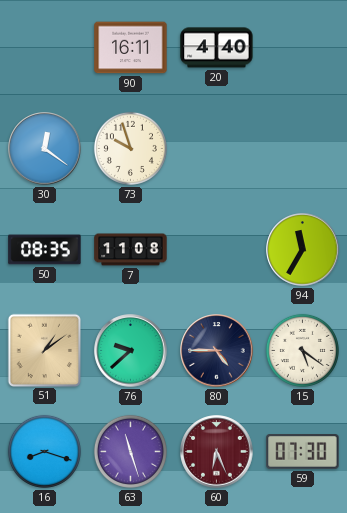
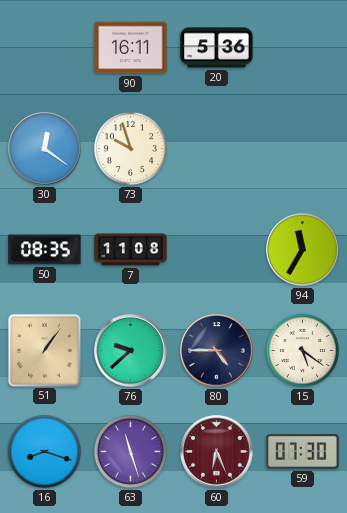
20: 4:40 -> 5:36
51: 1:09 -> 1:06
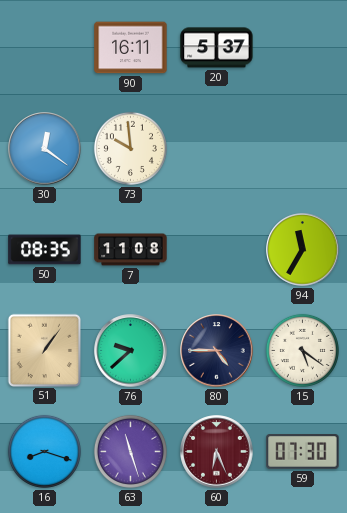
20: 5:36 -> 5:37
73: 9:57 -> 9:59
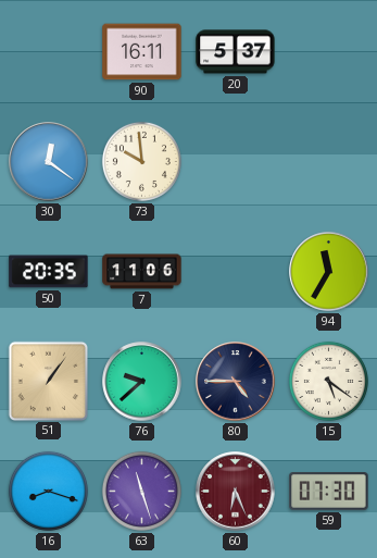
50: 08:35 -> 20:35
7: 11:08 -> 11:06
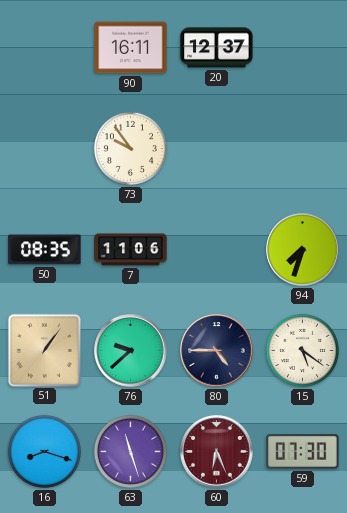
20: 5:37 -> 12:37
30: 12:21 -> none
73: 9:59 -> 9:54
50: 20:35 -> 08:35
94: 11:35 -> 7:33
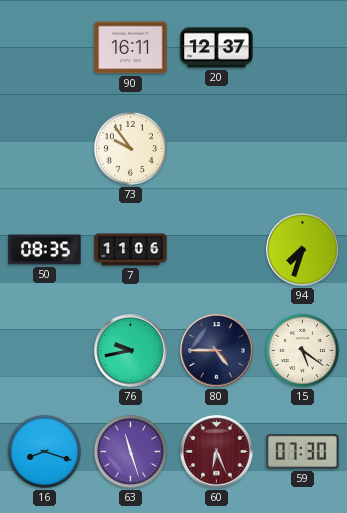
51: 1:06 -> none
76: 9:38 -> 9:43
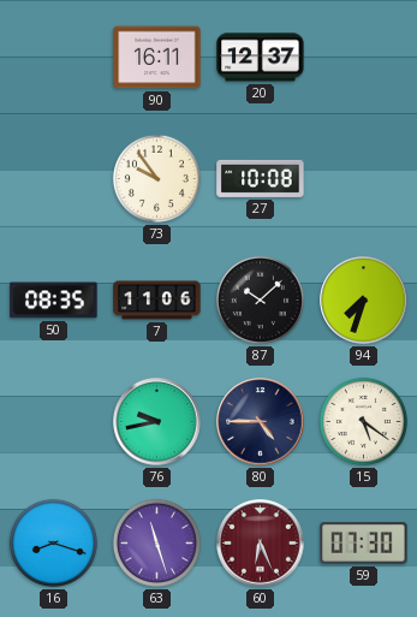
27: none -> 10:08
87: none -> 10:08
